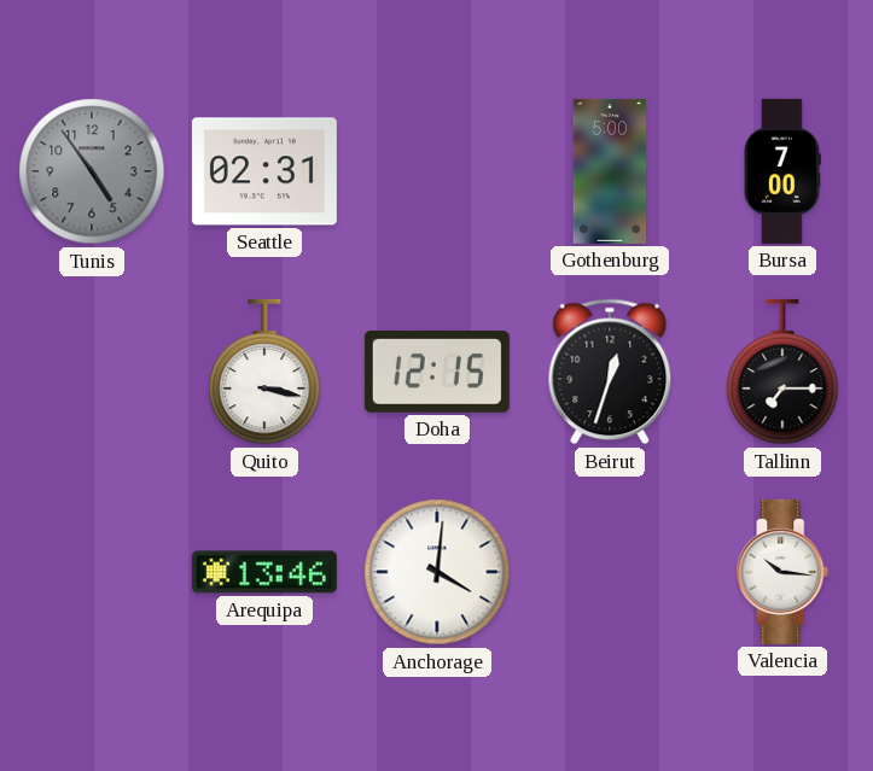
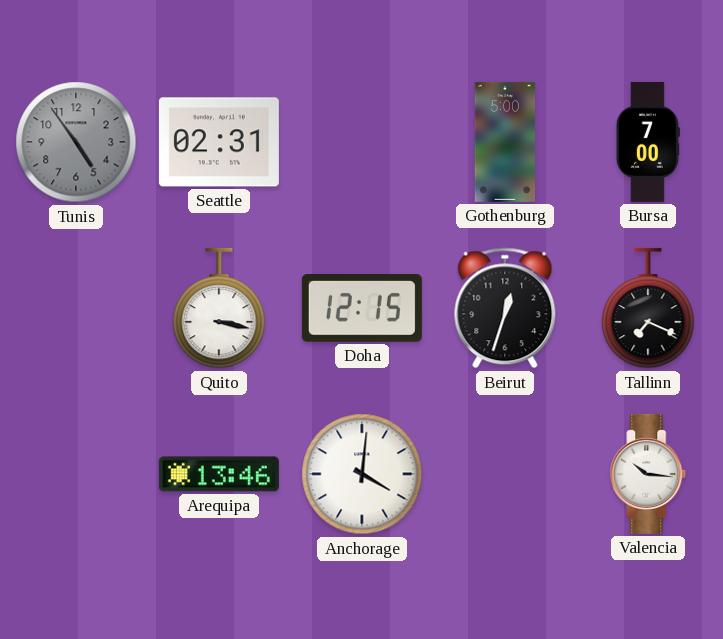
Tallinn: 7:15 -> 7:19
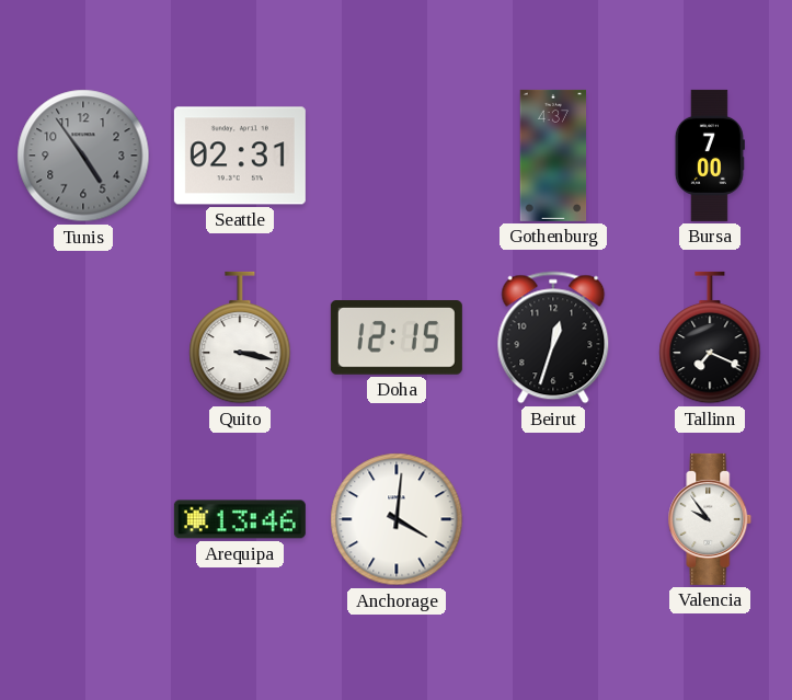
Gothenburg: 5:00 -> 4:37
Valencia: 10:16 -> 9:54
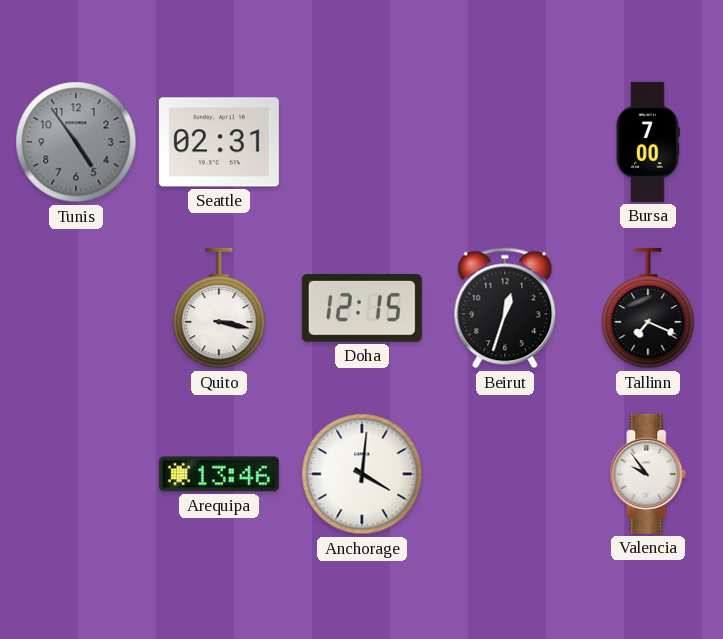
Gothenburg: 4:37 -> none
